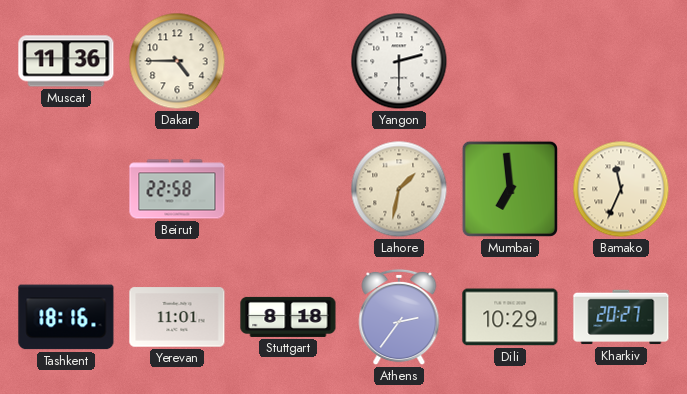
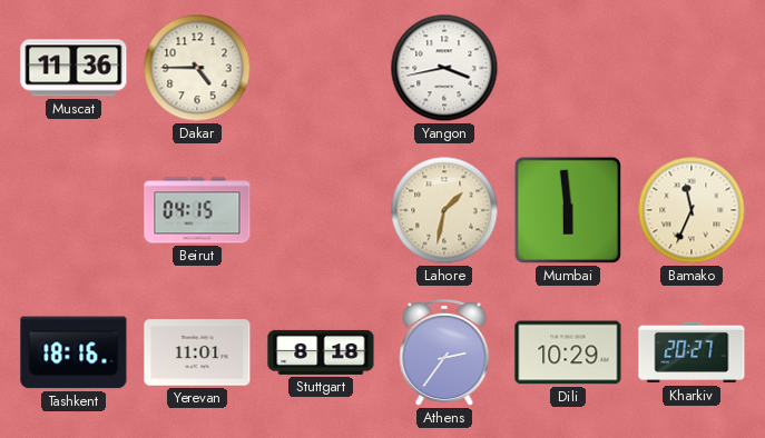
Yangon: 2:30 -> 3:43
Beirut: 22:58 -> 04:15
Mumbai: 6:59 -> 5:59
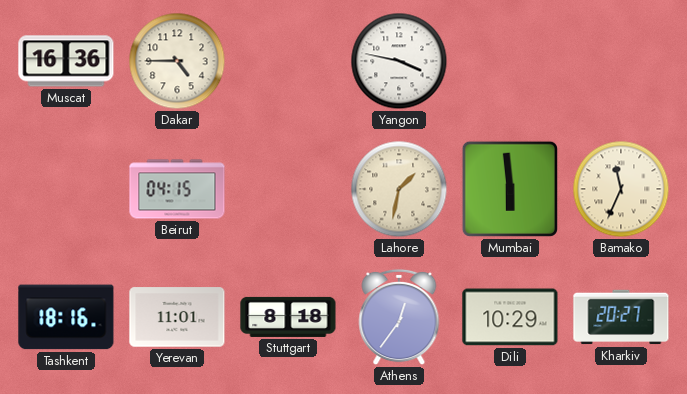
Muscat: 11:36 -> 16:36
Yangon: 3:43 -> 3:47
Athens: 2:36 -> 12:36
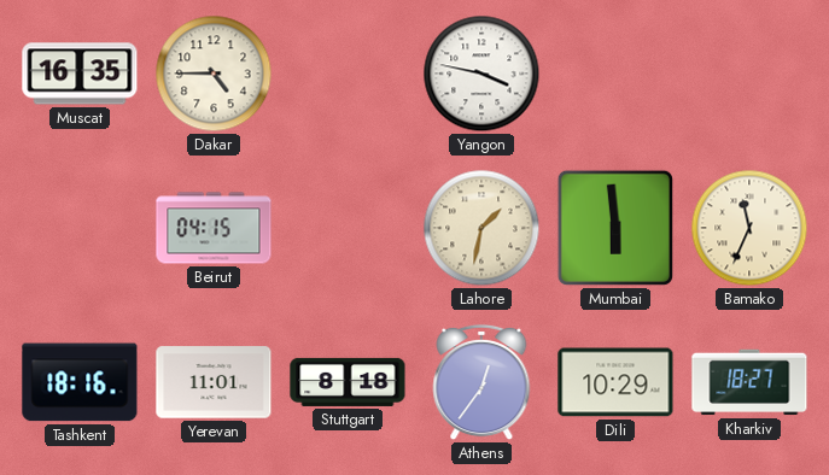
Muscat: 16:36 -> 16:35
Kharkiv: 20:27 -> 18:27
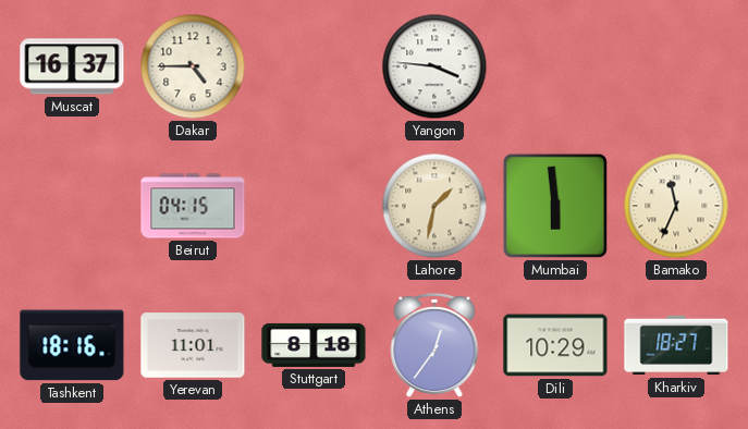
Muscat: 16:35 -> 16:37
Yangon: 3:47 -> 3:46
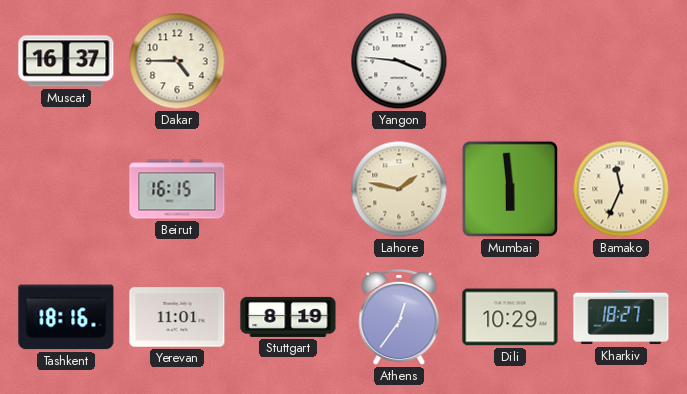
Beirut: 04:15 -> 16:15
Lahore: 1:32 -> 1:47
Stuttgart: 8:18 -> 8:19
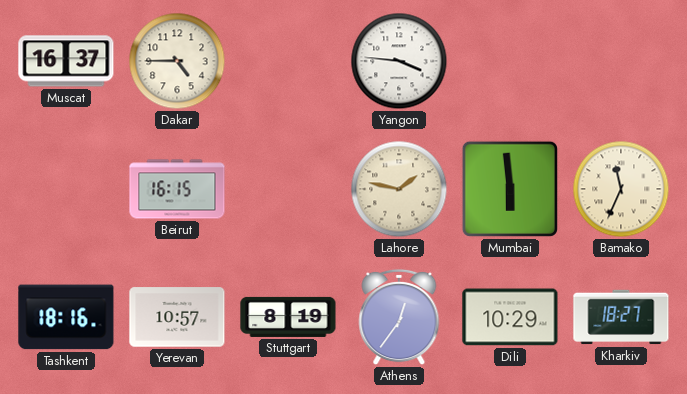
Yerevan: 11:01 -> 10:57
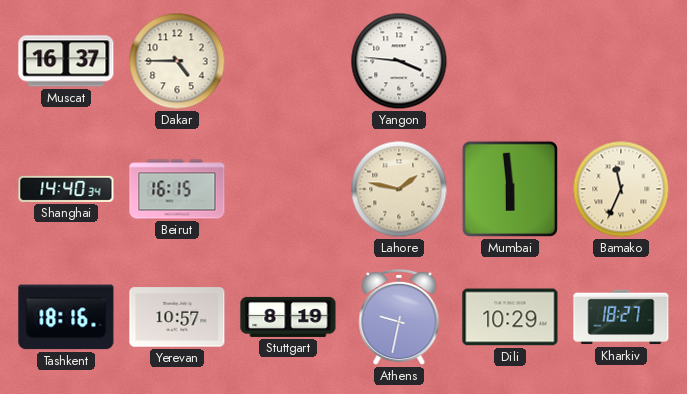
Shanghai: none -> 14:40
Athens: 12:36 -> 9:32
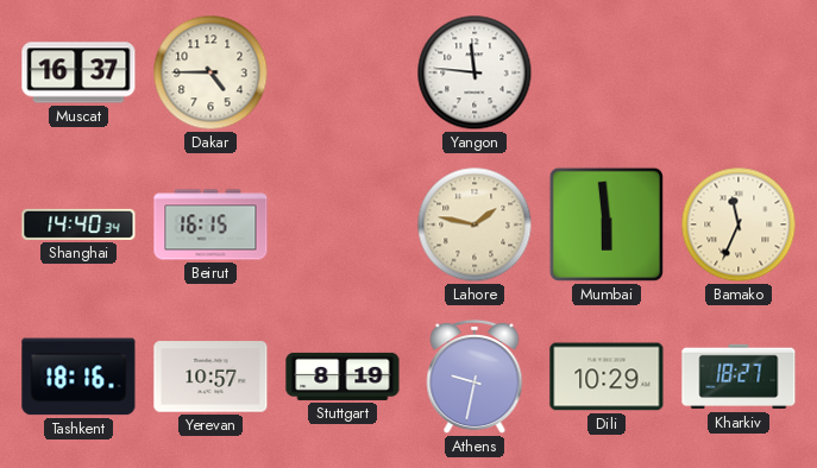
Yangon: 3:46 -> 11:46
